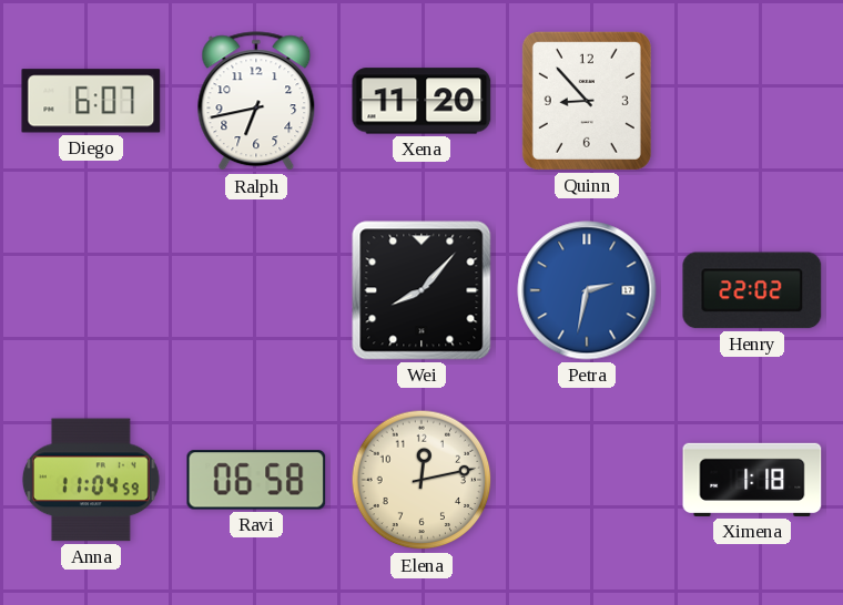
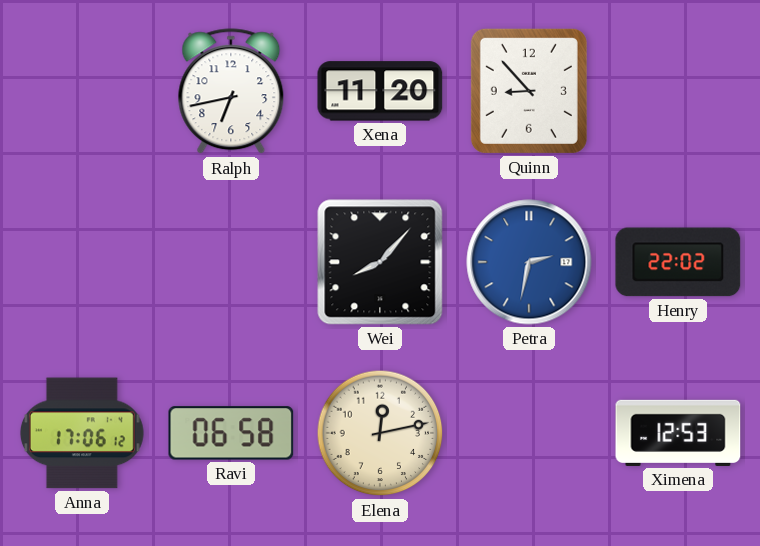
Diego: 6:07 -> none
Anna: 11:04 -> 17:06
Ximena: 1:18 -> 12:53
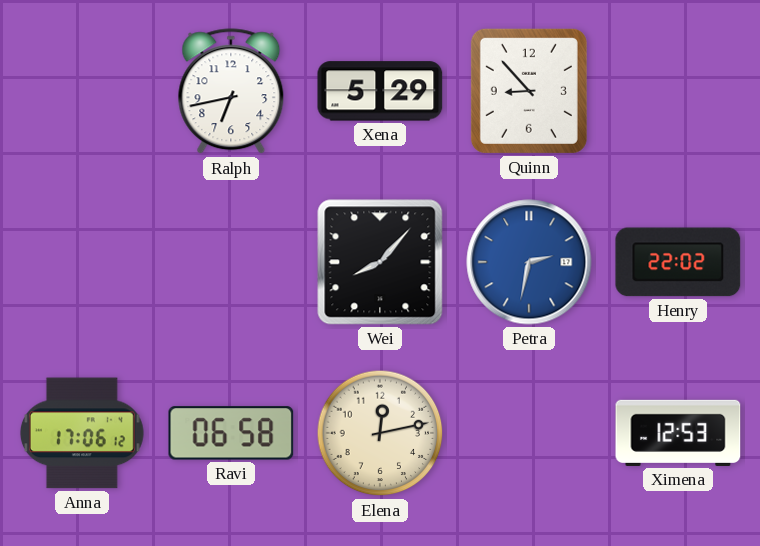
Xena: 11:20 -> 5:29
